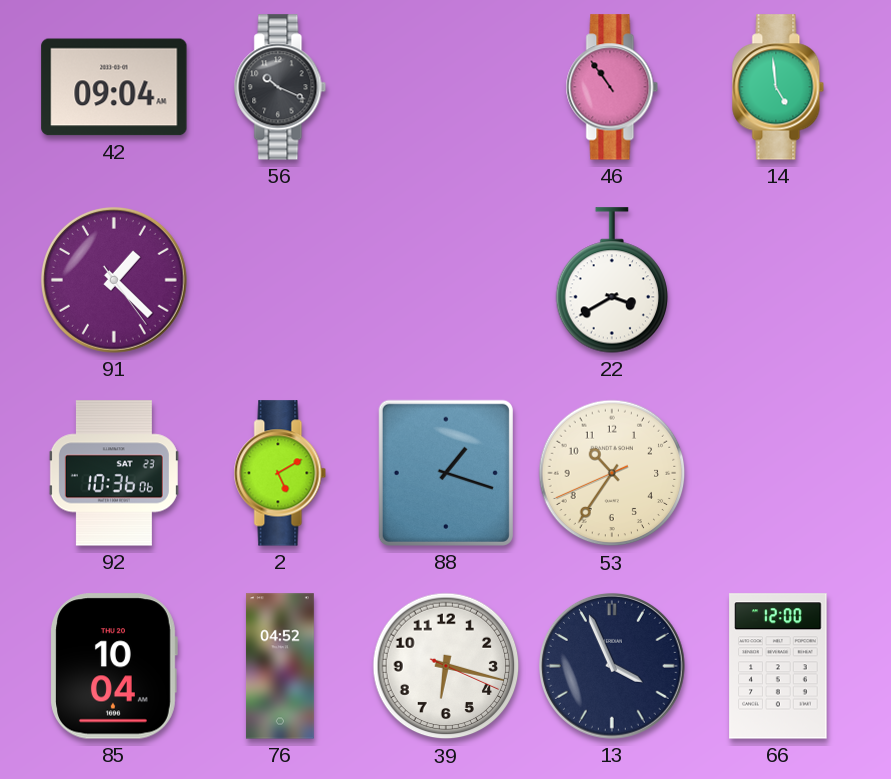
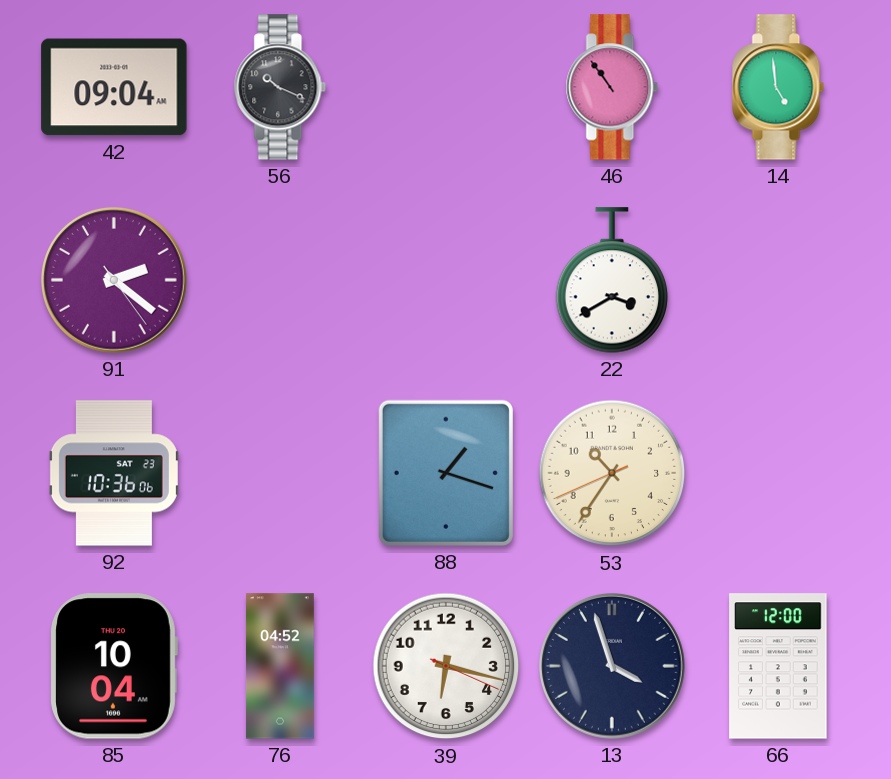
91: 1:22 -> 2:21
2: 5:10 -> none
13: 3:56 -> 3:57
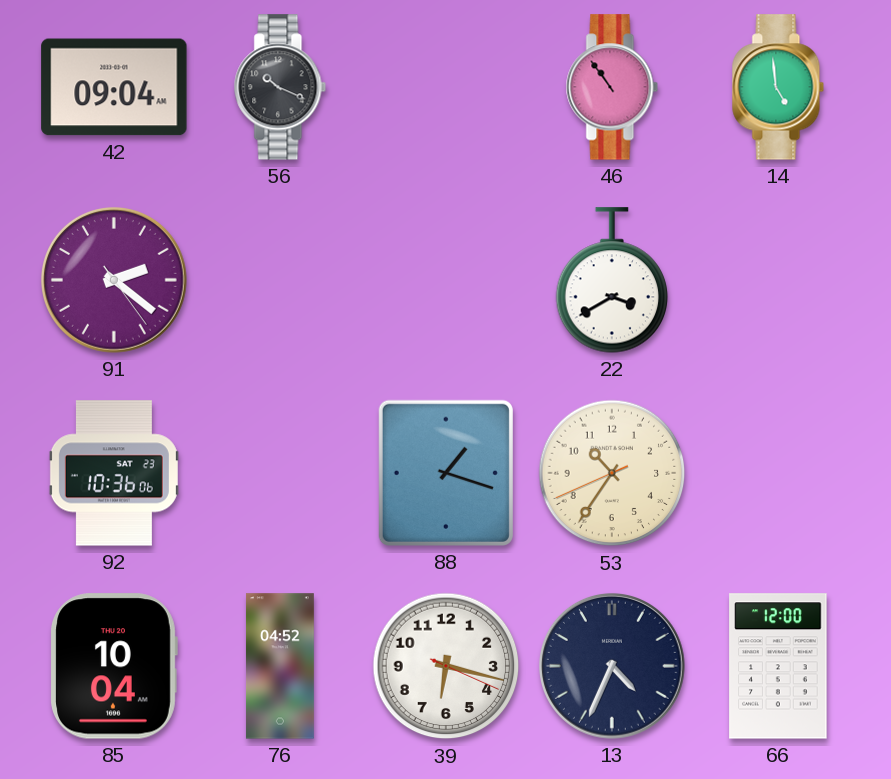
13: 3:57 -> 4:34
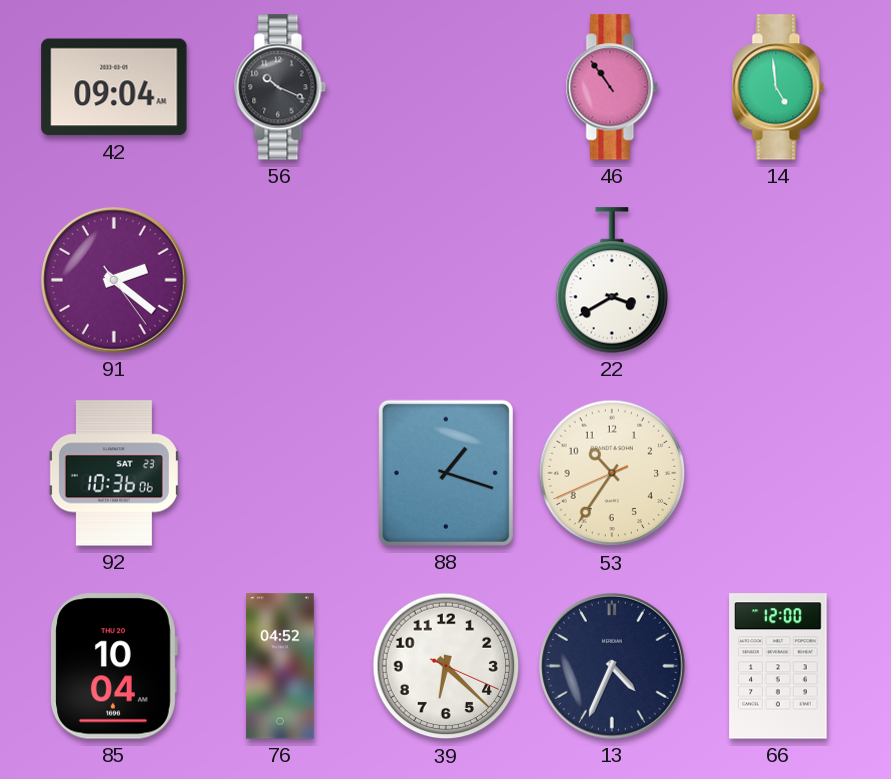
39: 6:17 -> 6:22
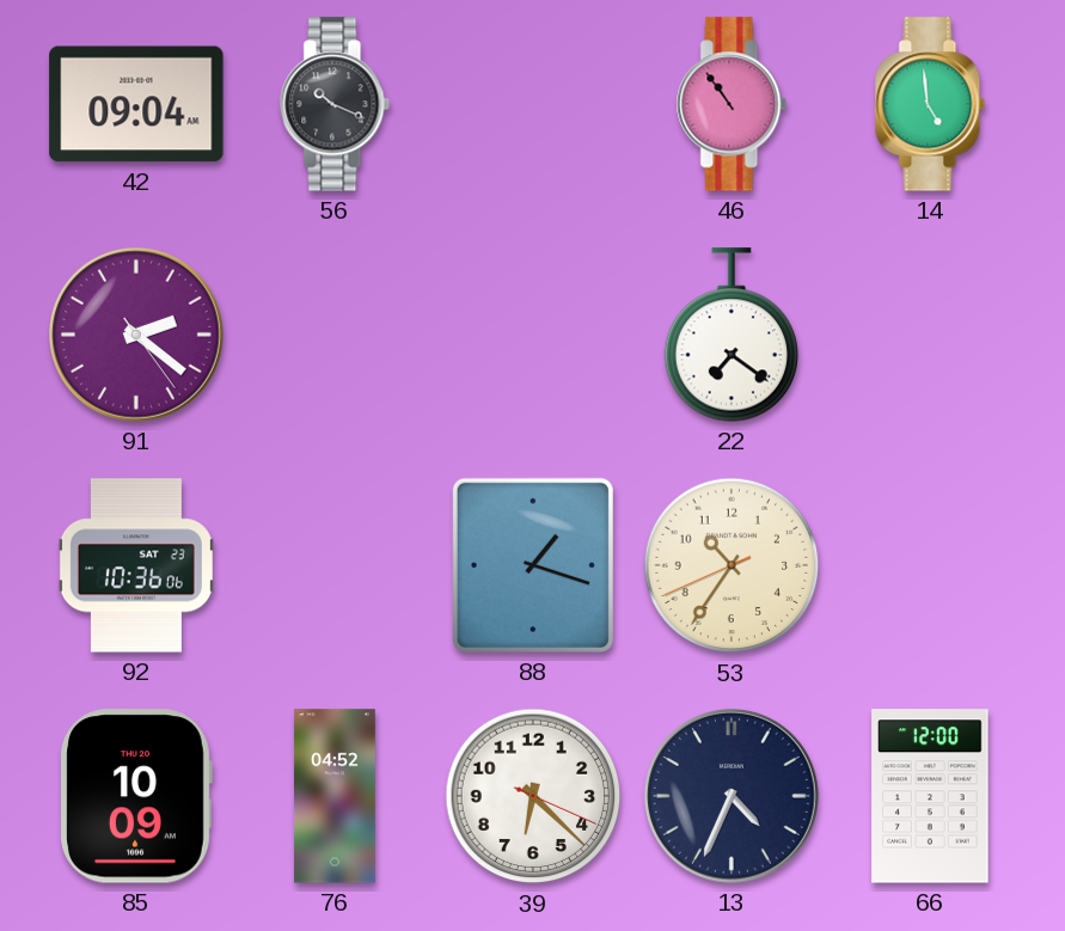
22: 3:40 -> 7:21
85: 10:04 -> 10:09
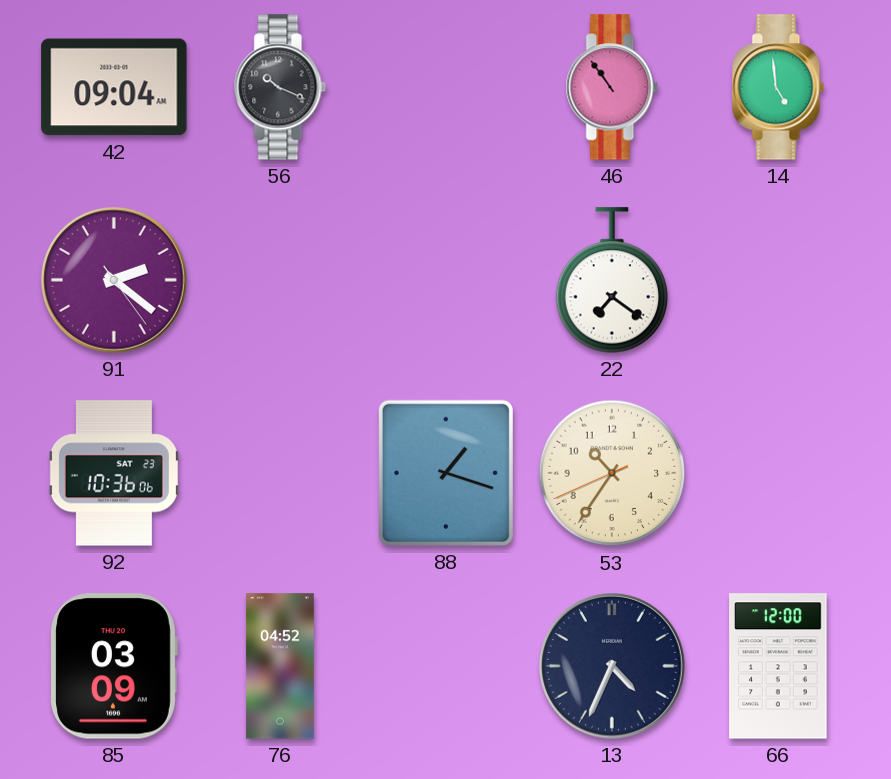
85: 10:09 -> 03:09
39: 6:22 -> none
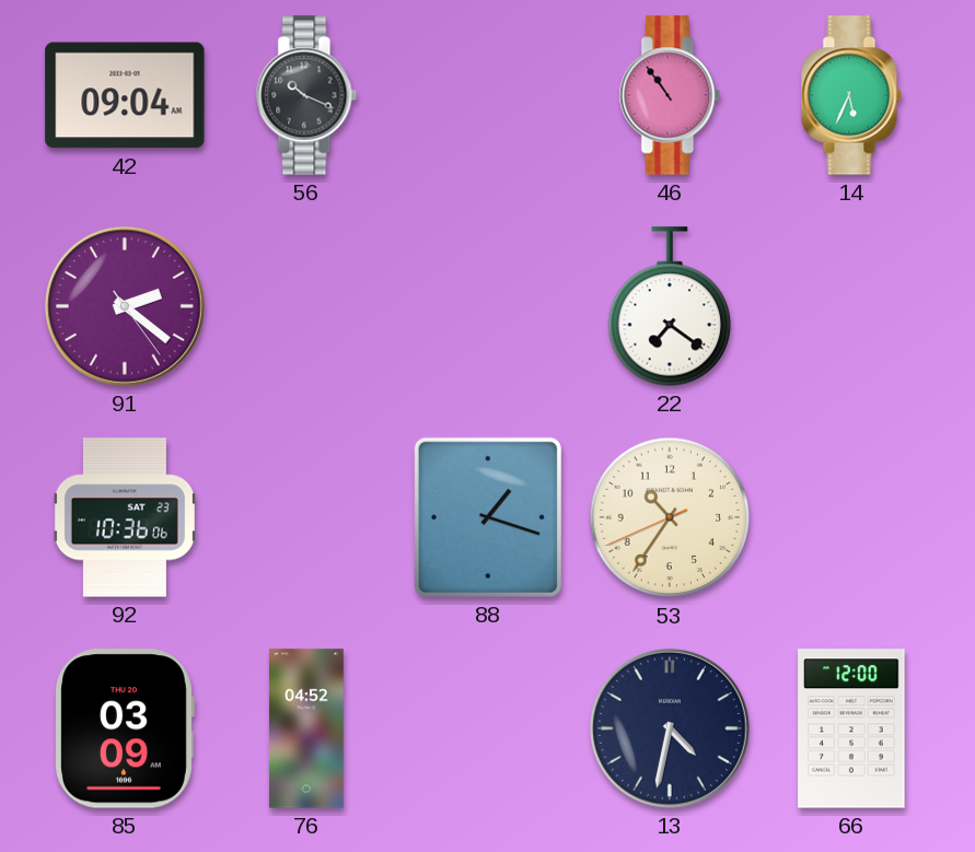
14: 4:59 -> 5:34
13: 4:34 -> 4:32
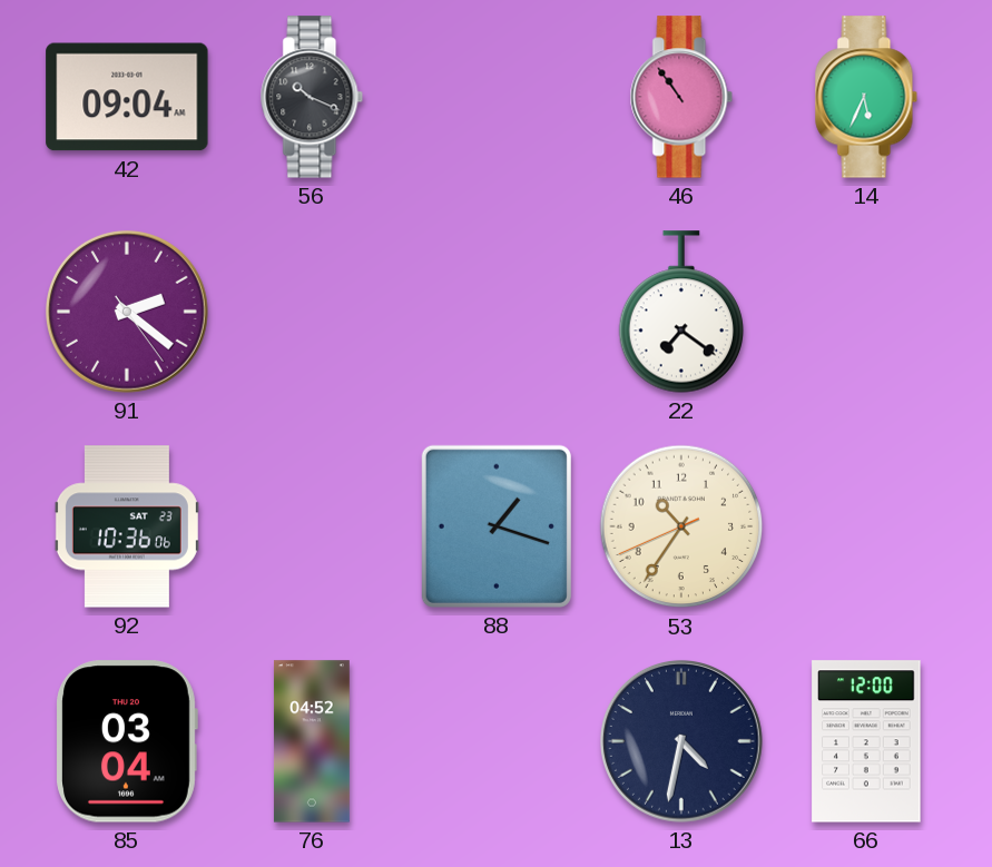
85: 03:09 -> 03:04
